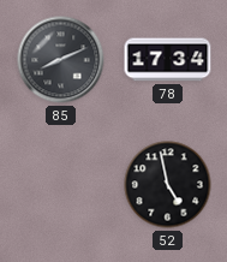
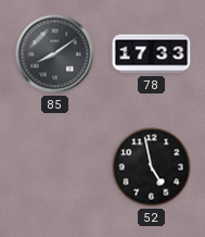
85: 8:11 -> 8:09
78: 17:34 -> 17:33
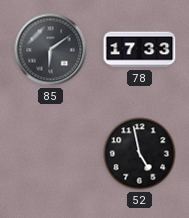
85: 8:09 -> 6:09
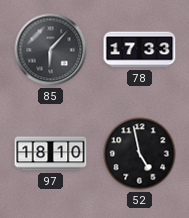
85: 6:09 -> 6:07
97: none -> 18:10
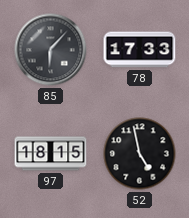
97: 18:10 -> 18:15
